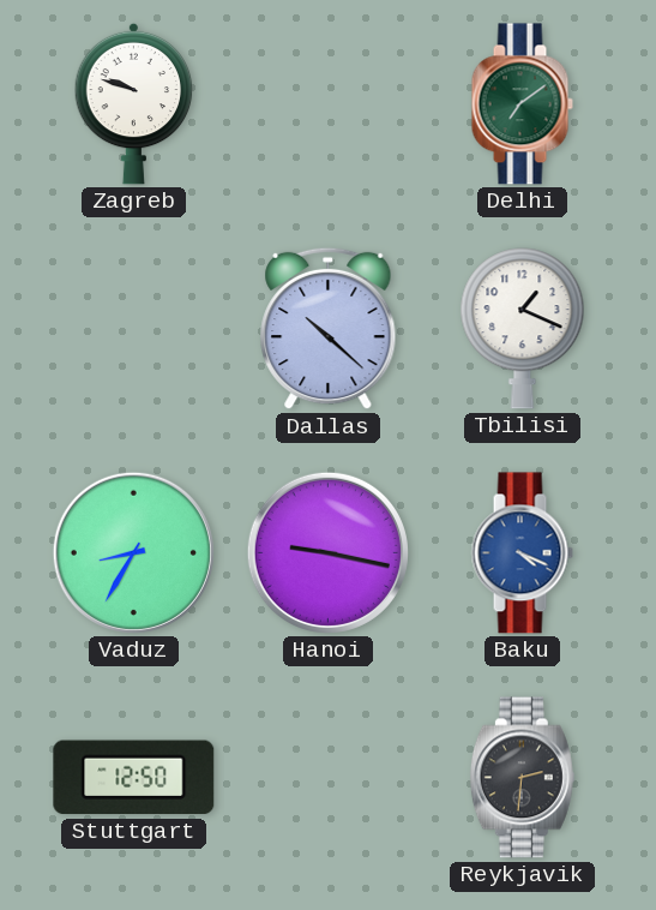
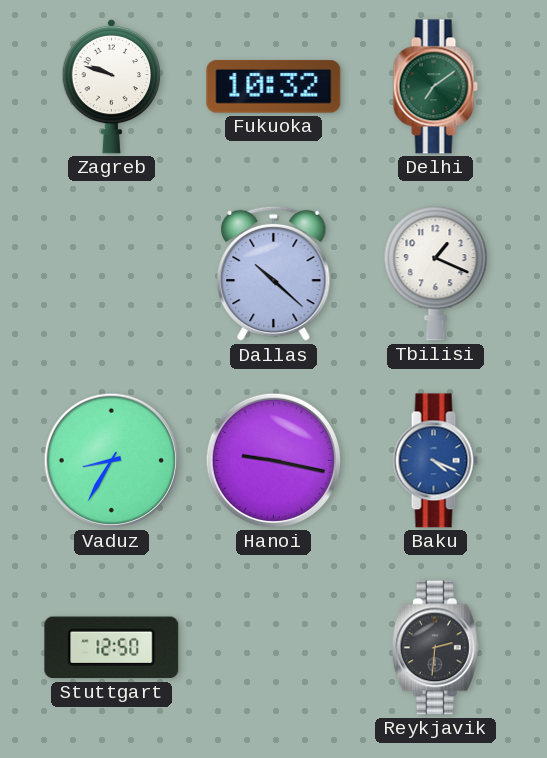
Fukuoka: none -> 10:32
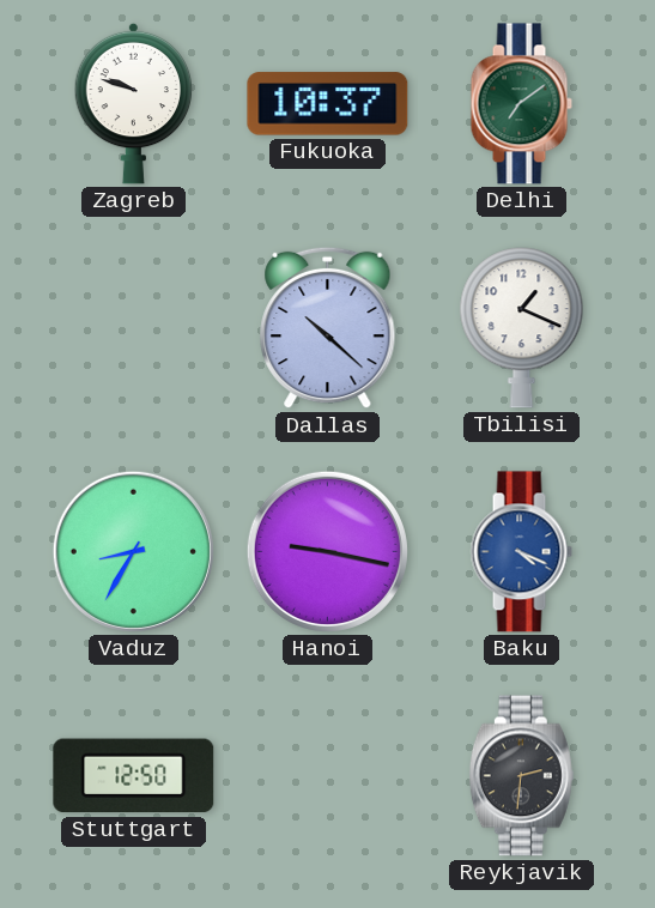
Fukuoka: 10:32 -> 10:37
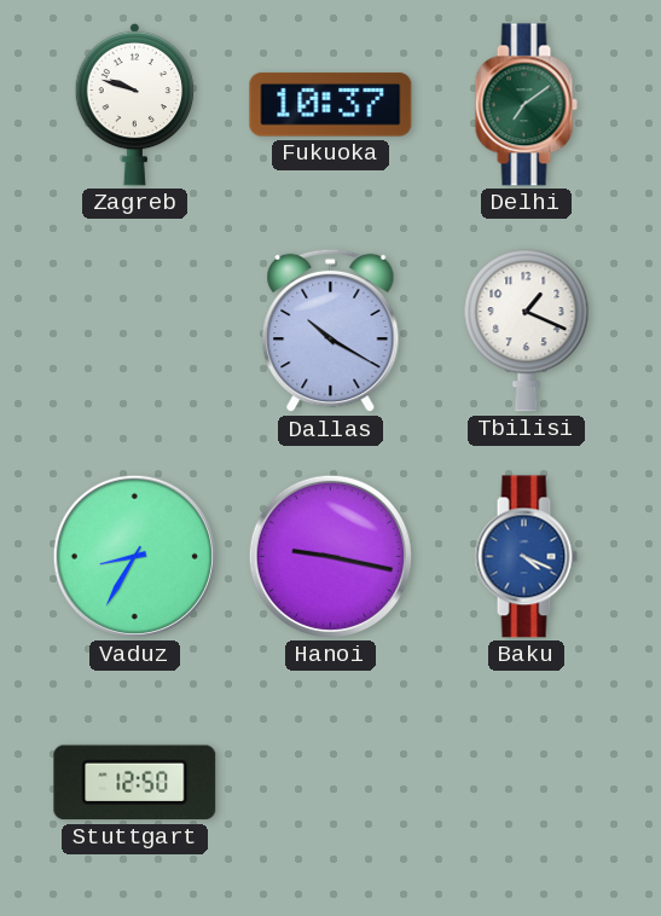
Dallas: 10:22 -> 10:20
Reykjavik: 2:31 -> none
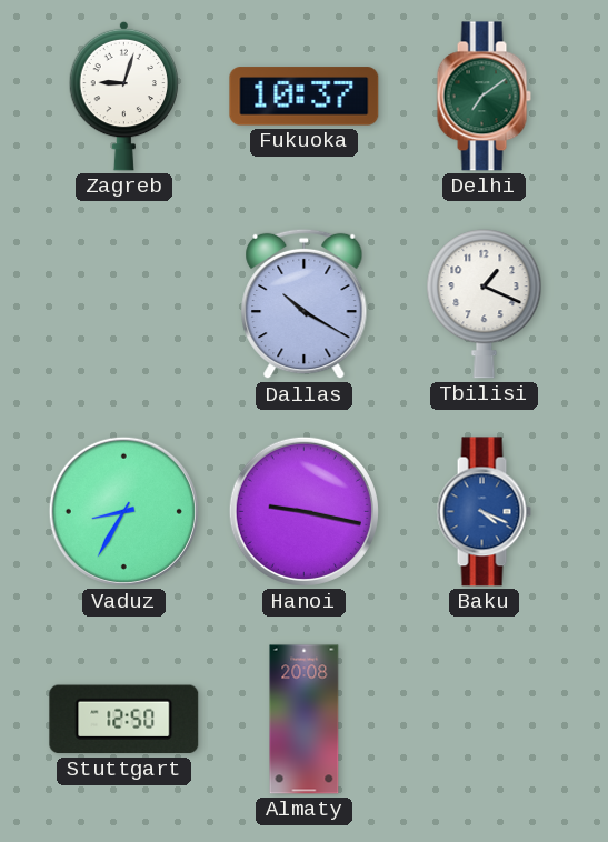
Zagreb: 9:48 -> 9:03
Almaty: none -> 20:08
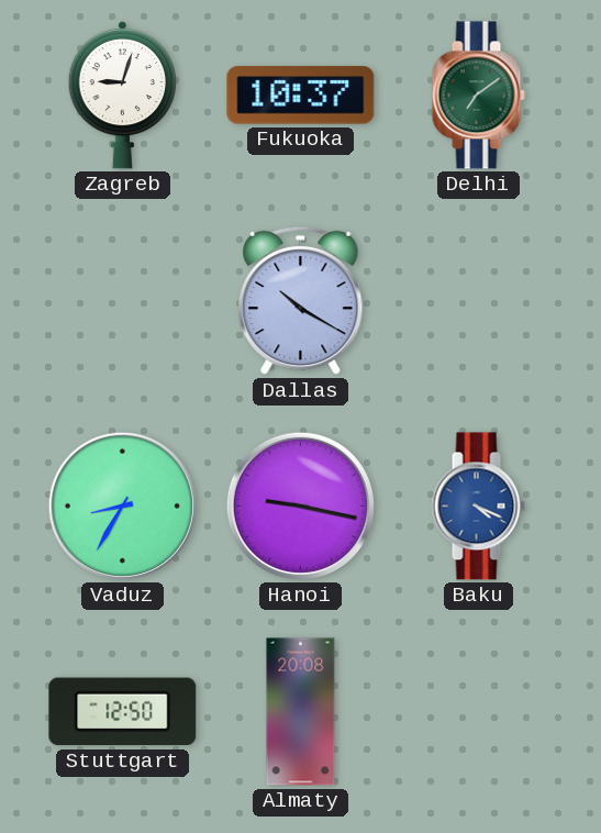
Tbilisi: 1:19 -> none
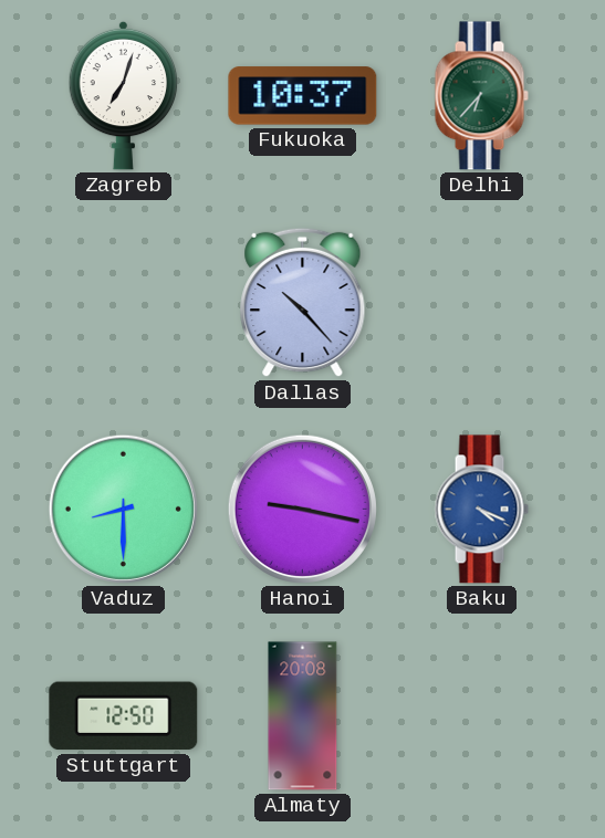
Zagreb: 9:03 -> 7:03
Delhi: 7:09 -> 6:37
Dallas: 10:20 -> 10:23
Vaduz: 8:35 -> 8:30
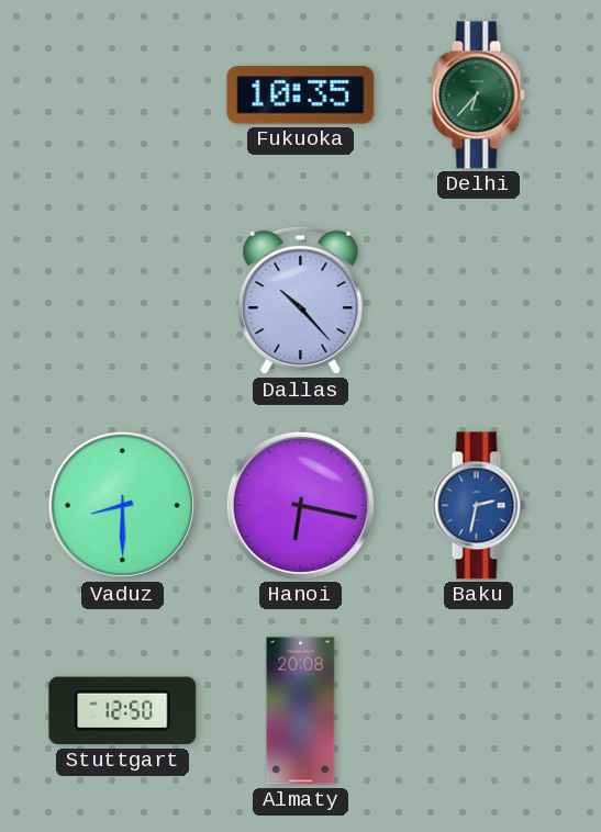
Zagreb: 7:03 -> none
Fukuoka: 10:37 -> 10:35
Hanoi: 9:17 -> 6:17
Baku: 4:19 -> 2:32
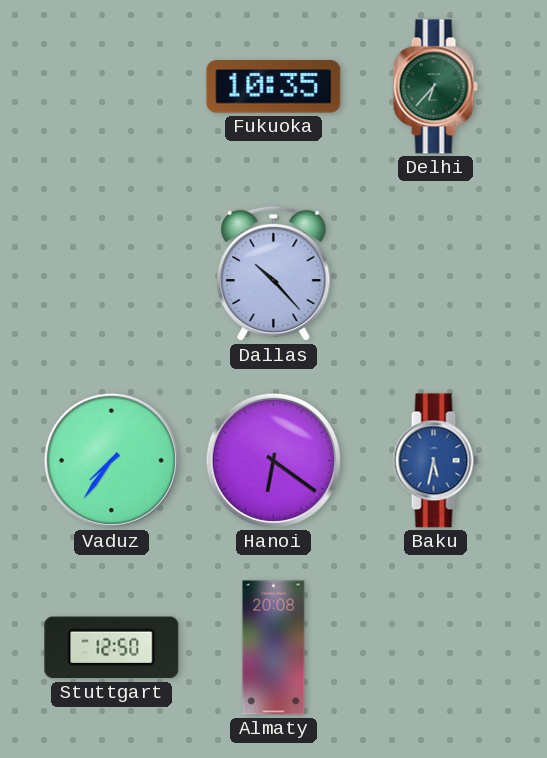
Vaduz: 8:30 -> 7:36
Hanoi: 6:17 -> 6:21
Baku: 2:32 -> 5:32
